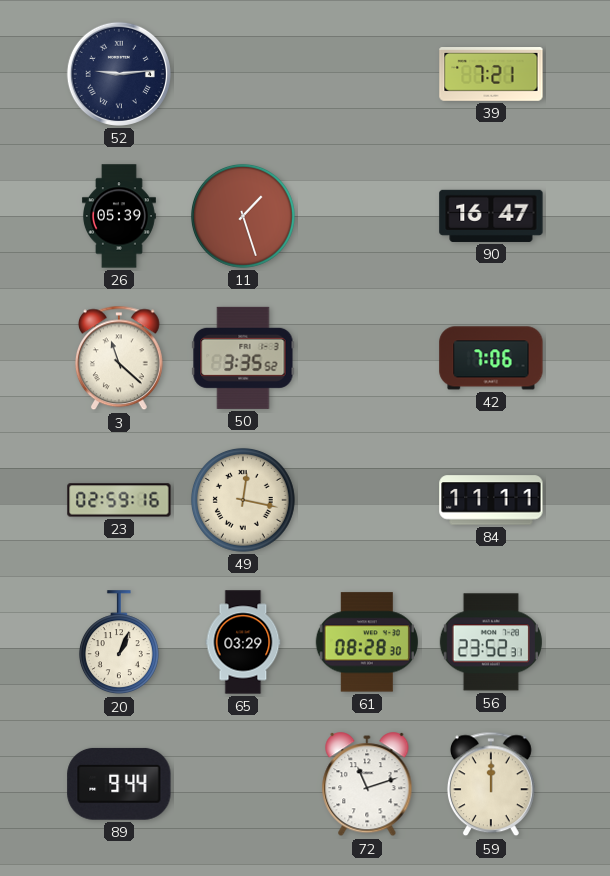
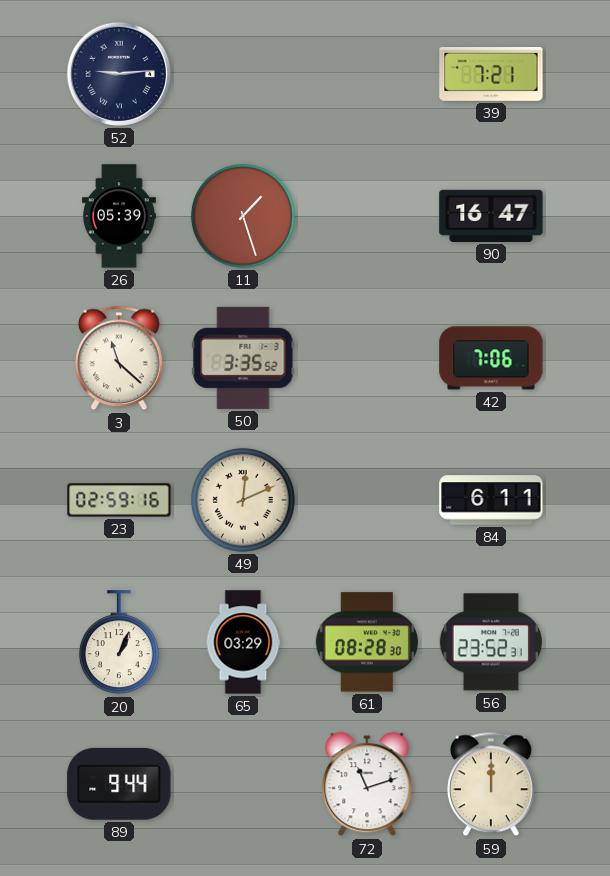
49: 12:17 -> 12:11
84: 11:11 -> 6:11
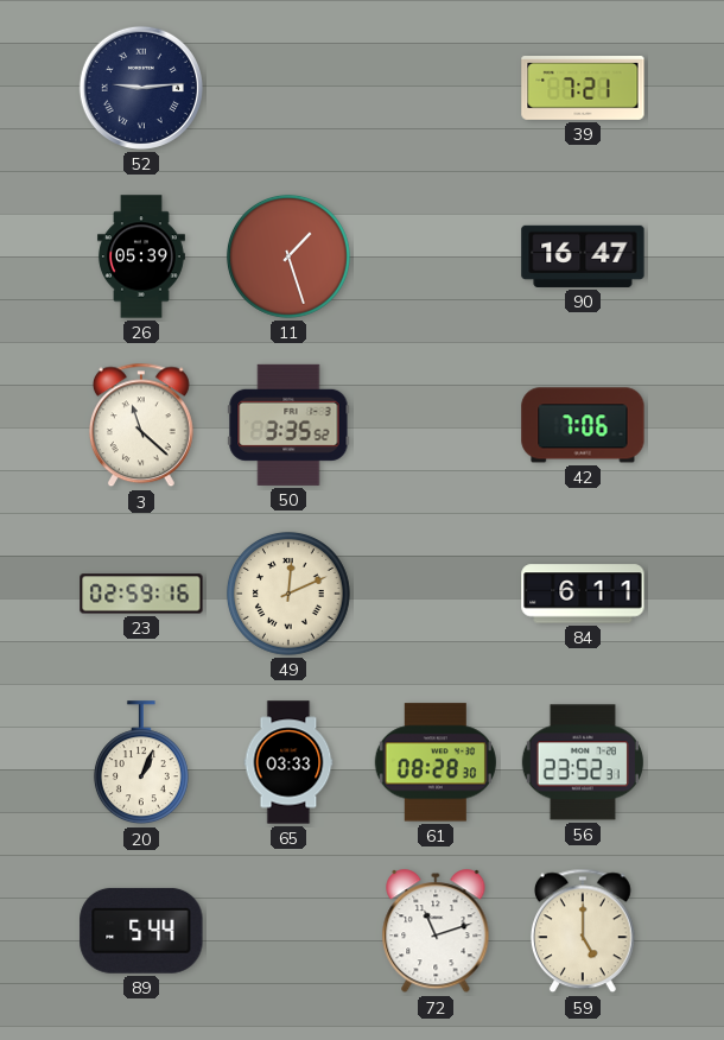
65: 03:29 -> 03:33
89: 9:44 -> 5:44
59: 12:00 -> 5:00
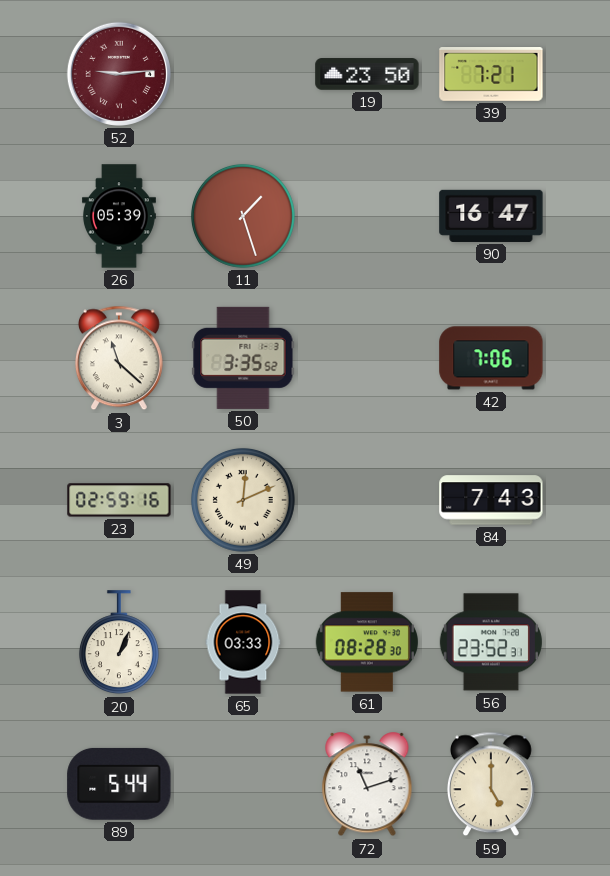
52 dial: navy -> burgundy
19: none -> 23:50
84: 6:11 -> 7:43
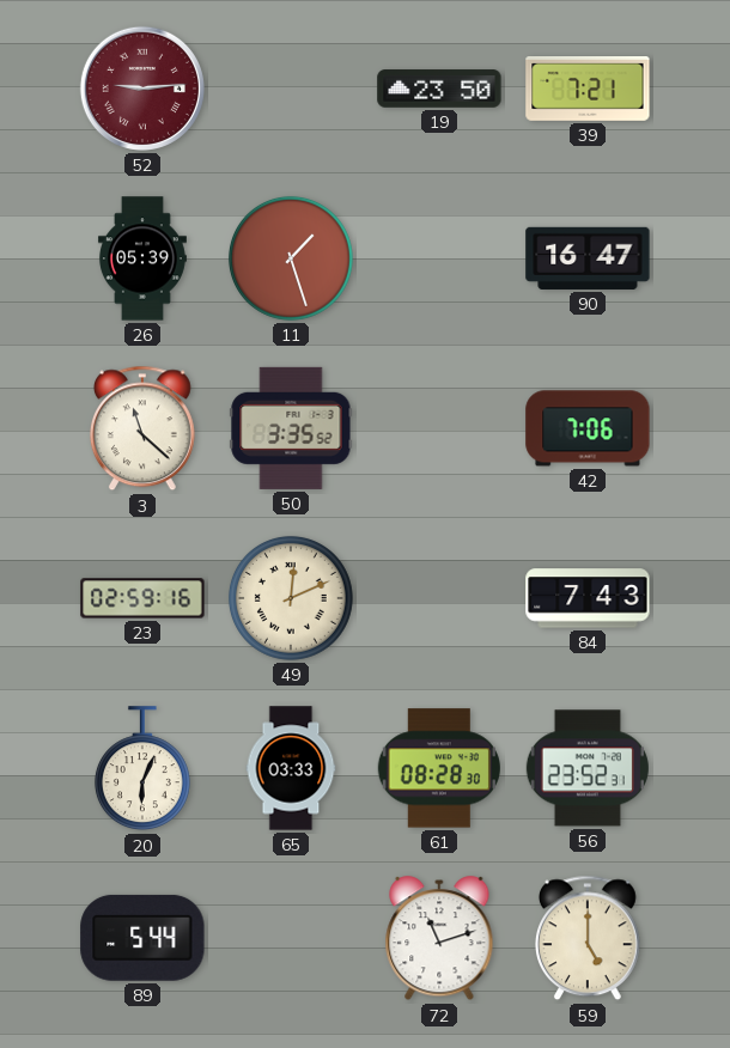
20: 1:04 -> 6:04
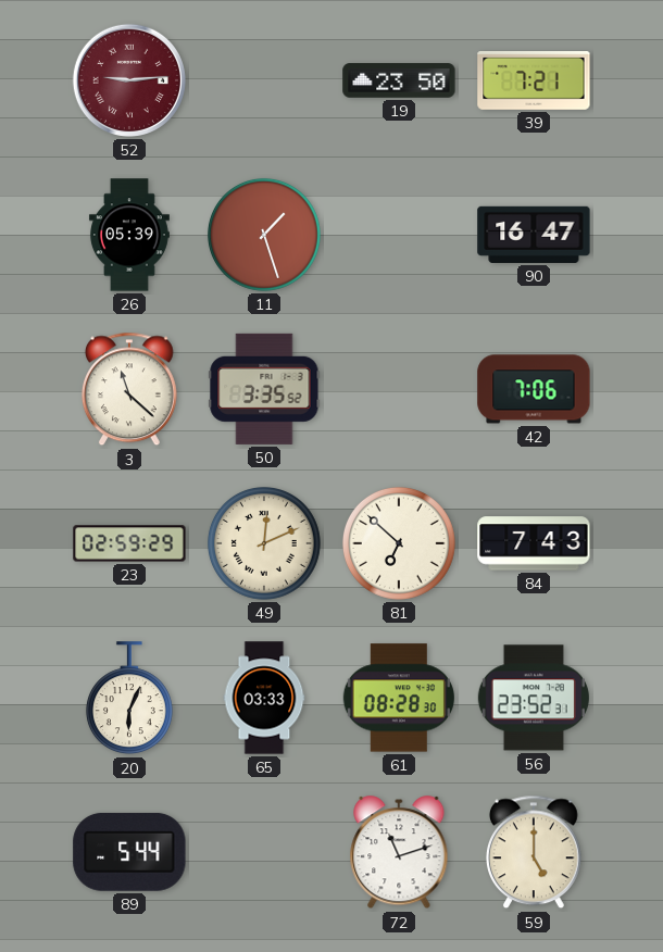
23: 02:59:16 -> 02:59:29
81: none -> 6:52
